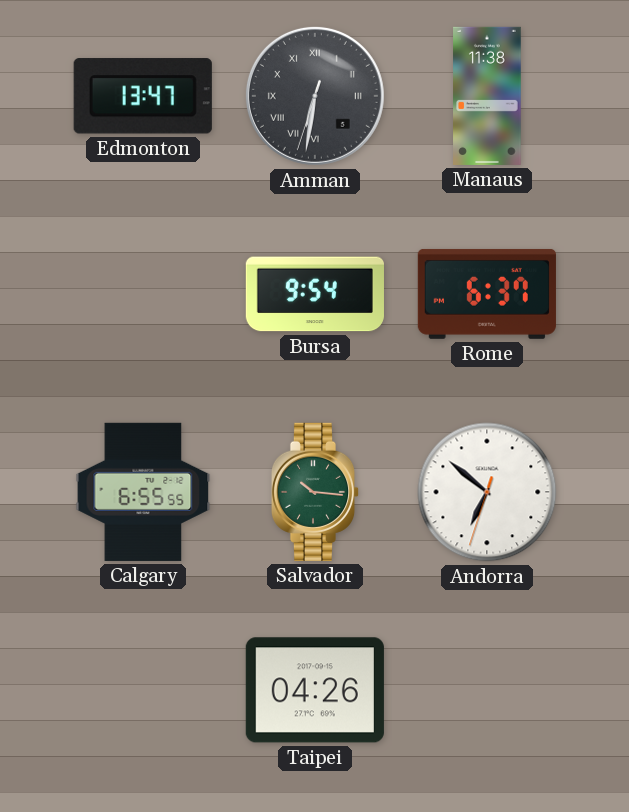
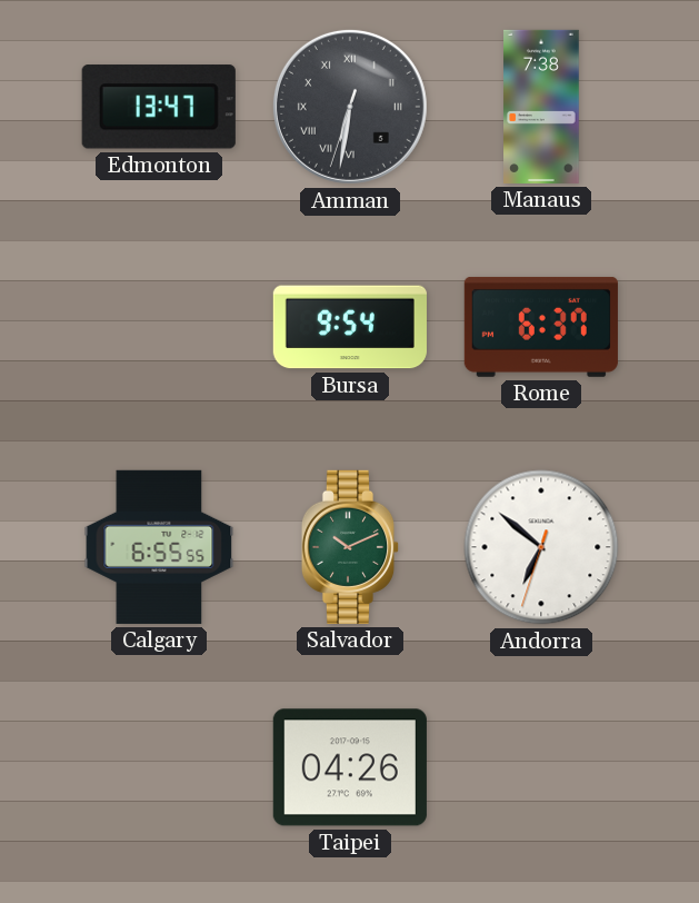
Manaus: 11:38 -> 7:38
Salvador: 10:16 -> 10:11
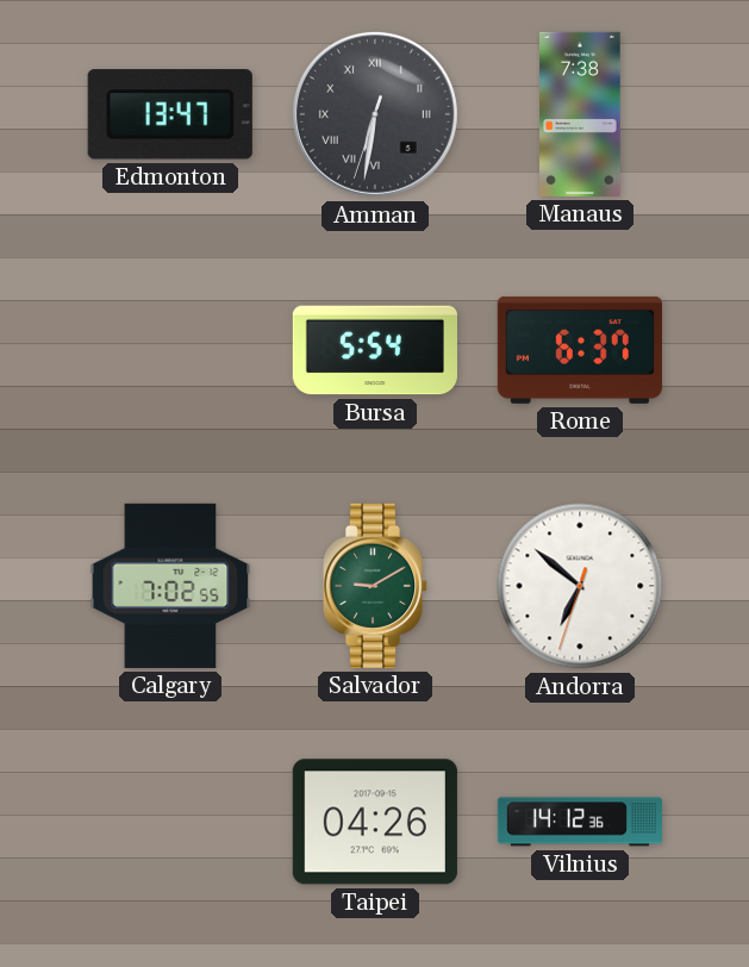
Bursa: 9:54 -> 5:54
Calgary: 6:55 -> 7:02
Salvador: 10:11 -> 9:10
Vilnius: none -> 14:12
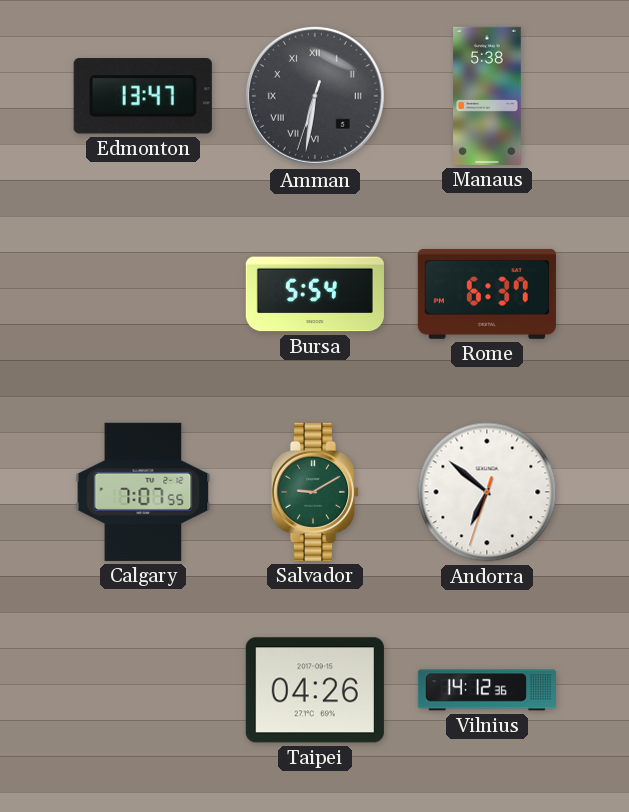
Manaus: 7:38 -> 5:38
Calgary: 7:02 -> 7:07
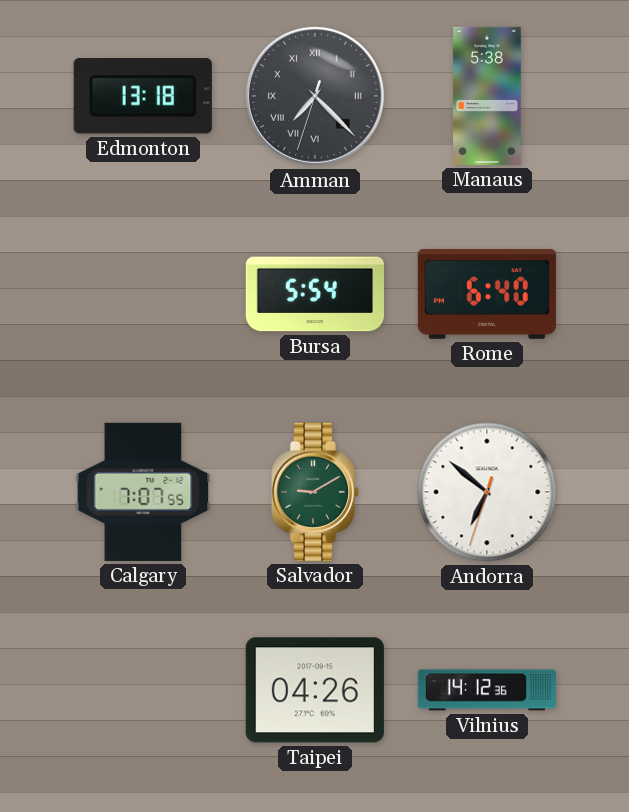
Edmonton: 13:47 -> 13:18
Amman: 6:31 -> 7:22
Rome: 6:37 -> 6:40
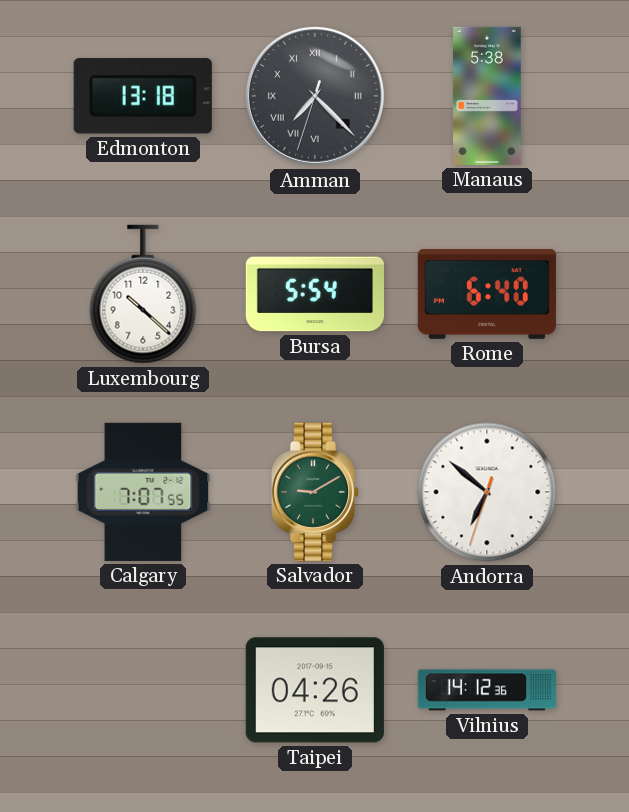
Luxembourg: none -> 10:22
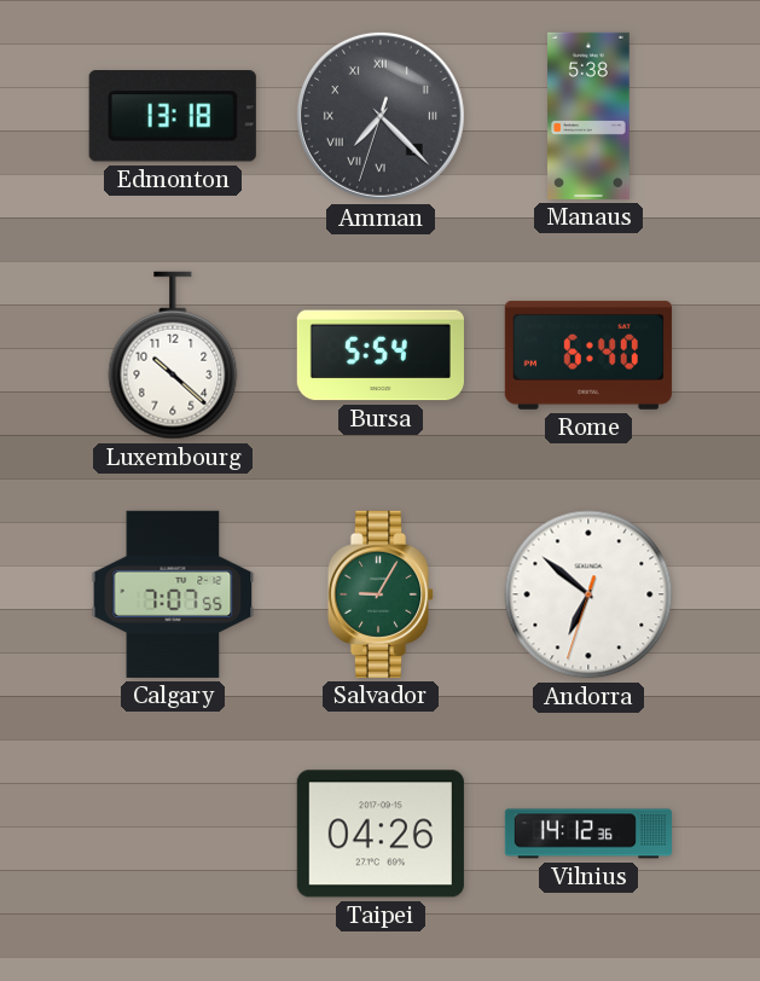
Salvador: 9:10 -> 9:05
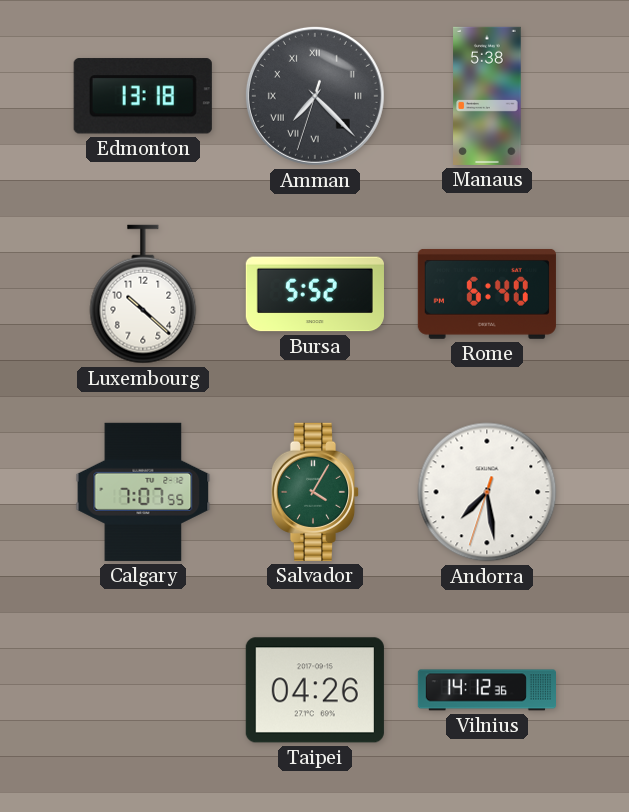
Bursa: 5:54 -> 5:52
Salvador: 9:05 -> 4:05
Andorra: 6:51 -> 7:28
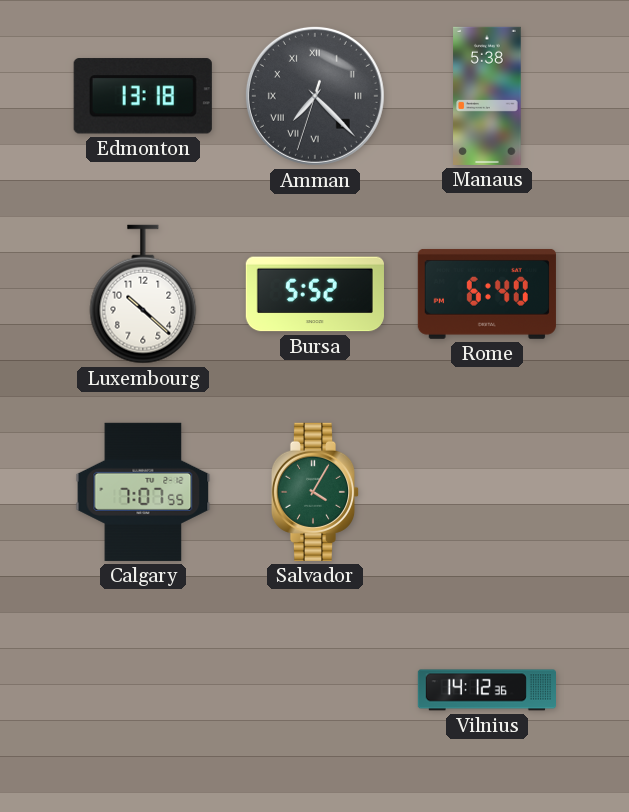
Andorra: 7:28 -> none
Taipei: 04:26 -> none
